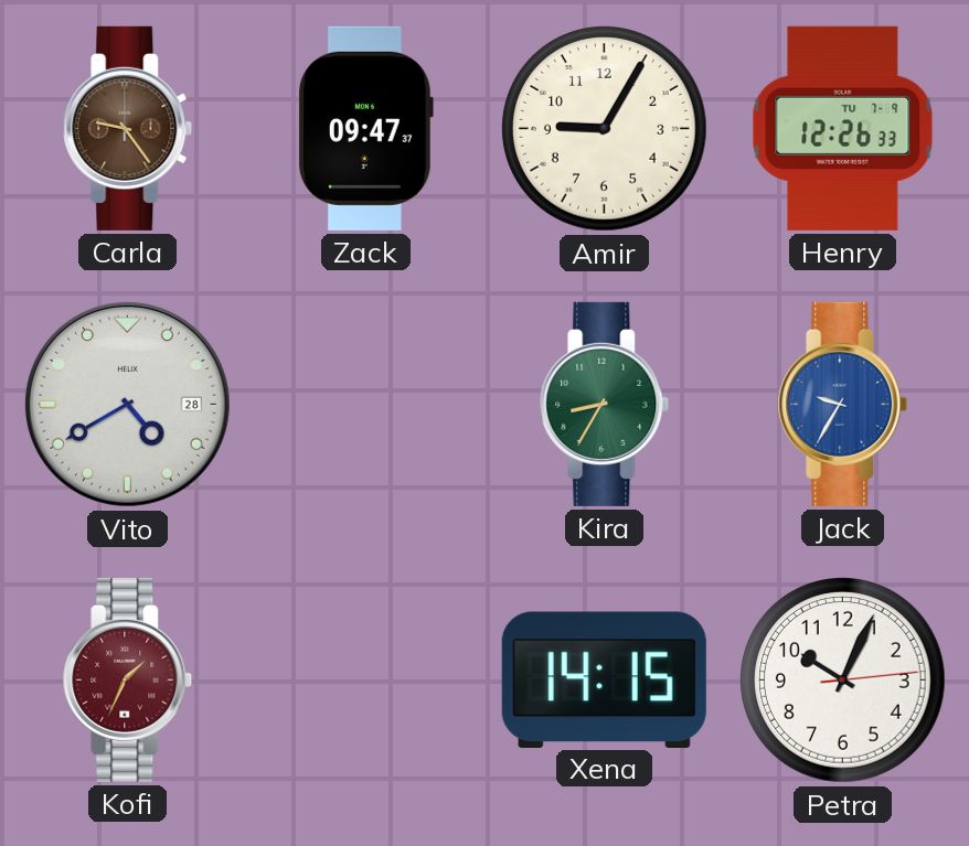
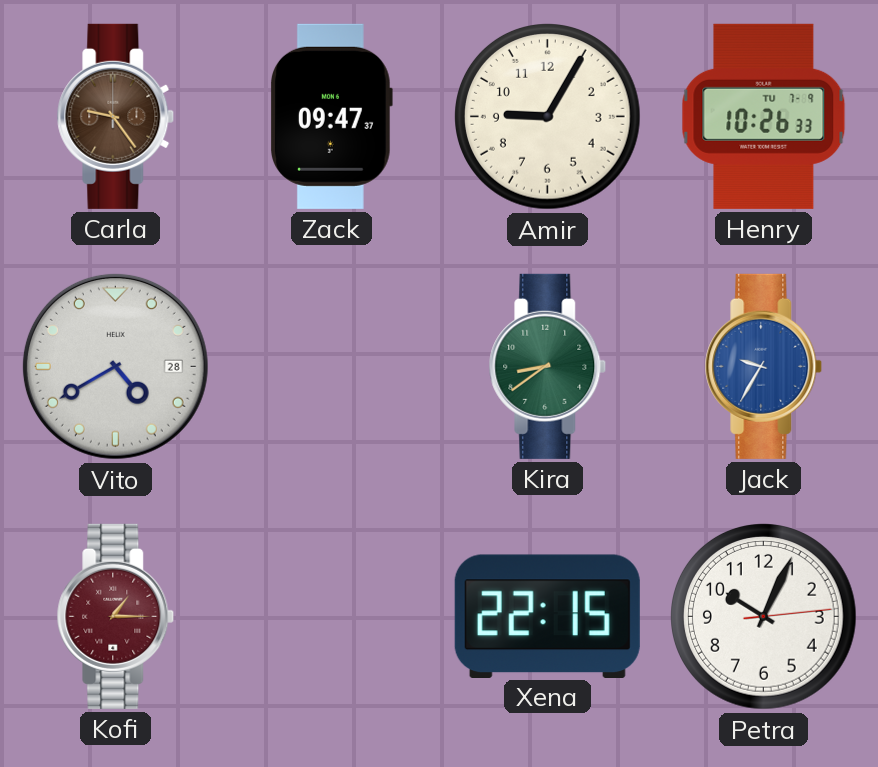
Henry: 12:26 -> 10:26
Kira: 8:35 -> 8:39
Kofi: 1:34 -> 1:15
Xena: 14:15 -> 22:15
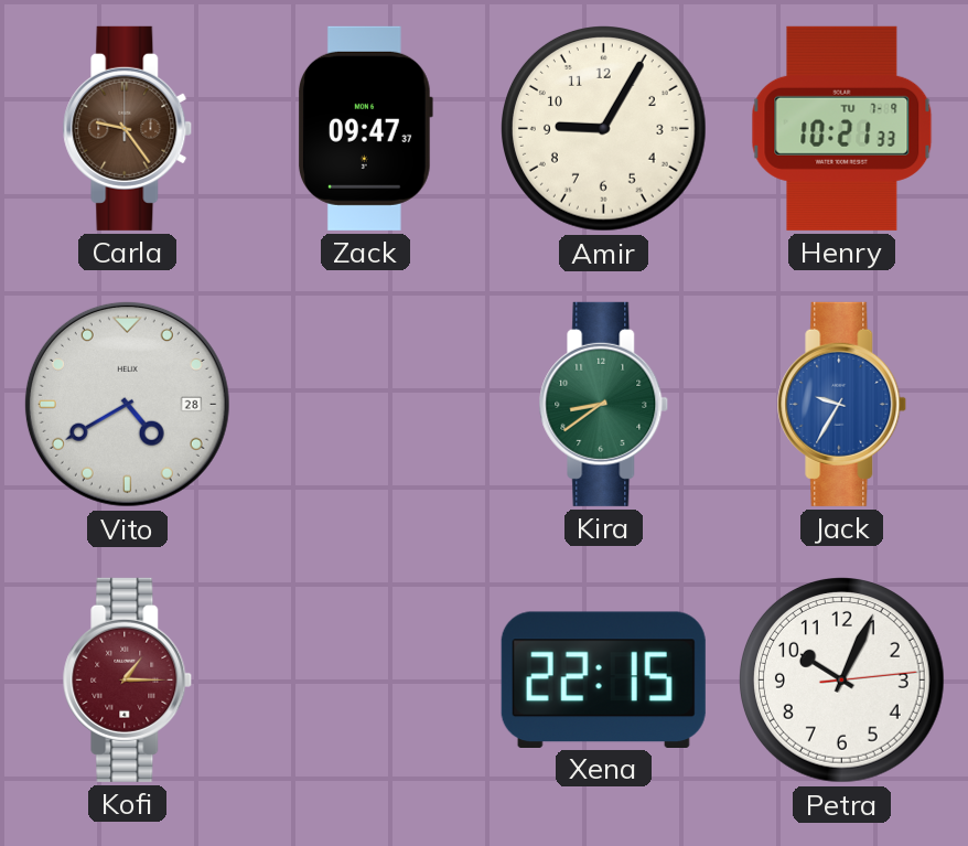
Henry: 10:26 -> 10:21
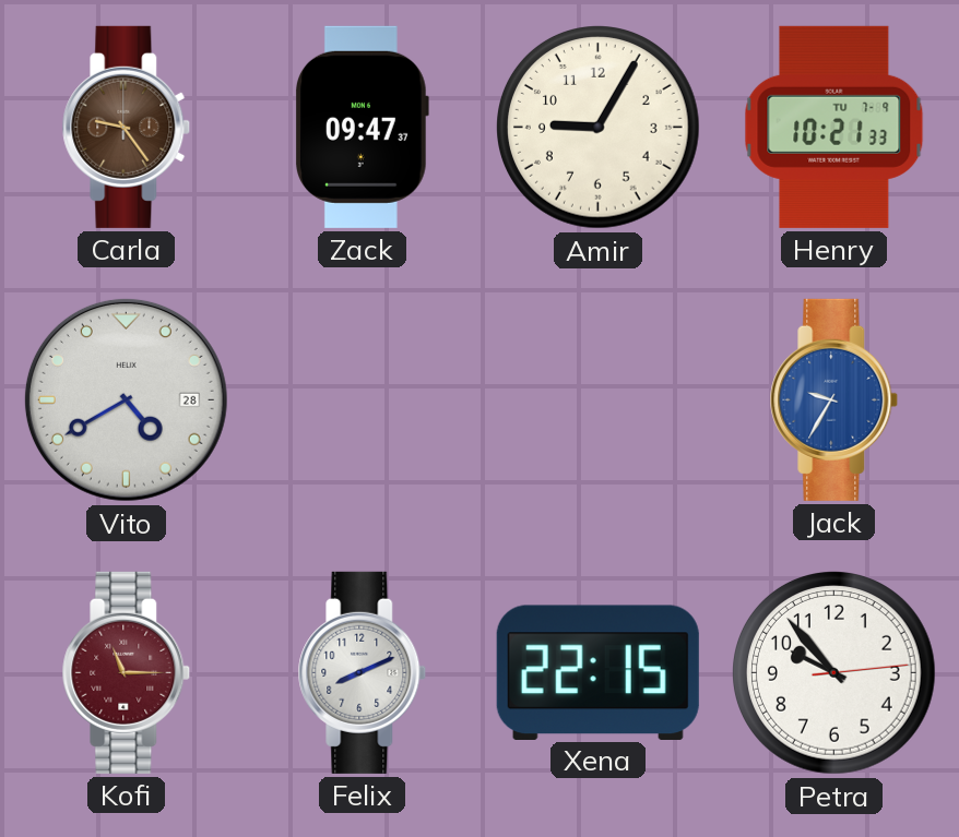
Kira: 8:39 -> none
Kofi: 1:15 -> 11:15
Felix: none -> 8:11
Petra: 10:04 -> 9:53
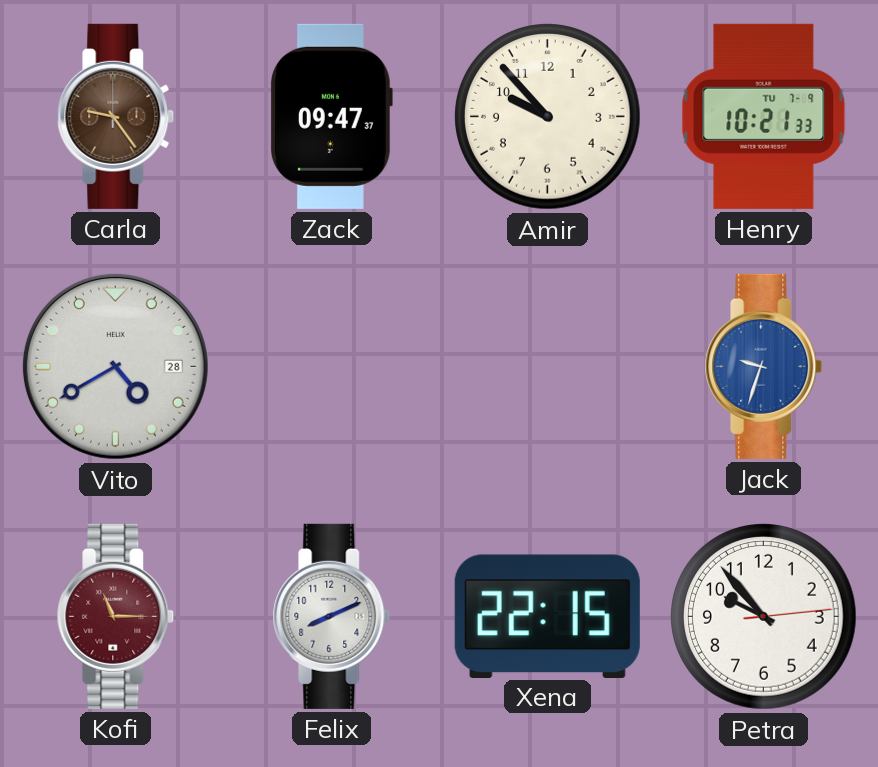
Amir: 9:05 -> 9:53
Jack: 9:35 -> 9:33
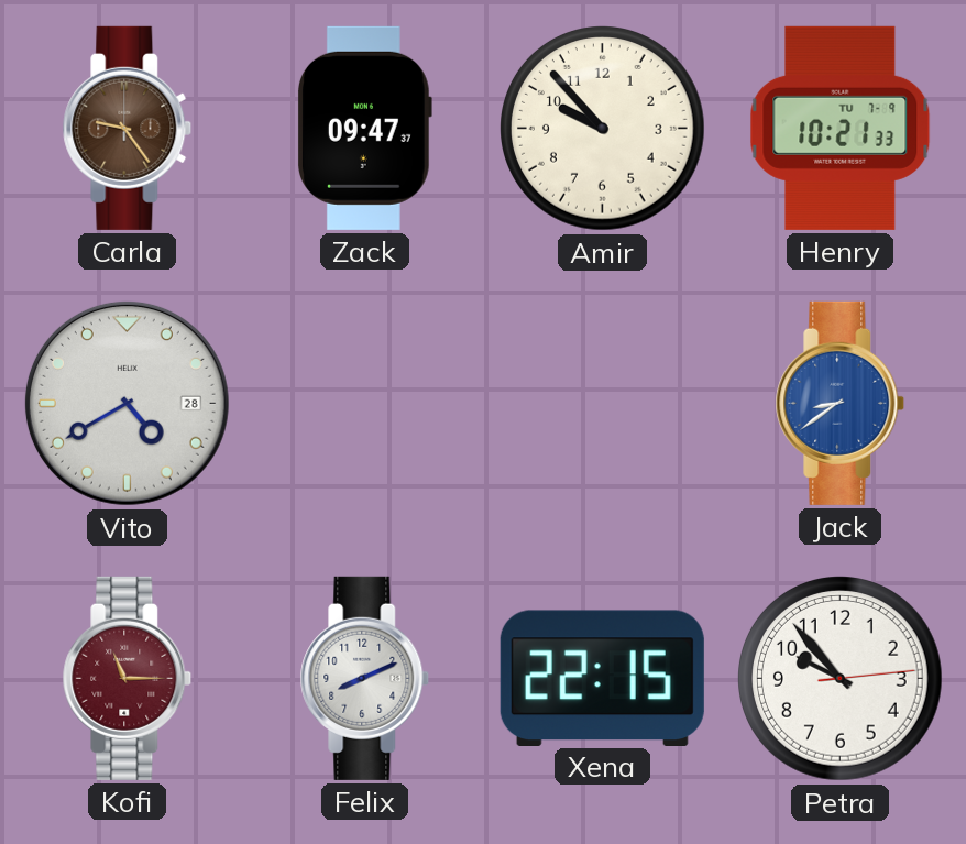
Jack: 9:33 -> 8:39
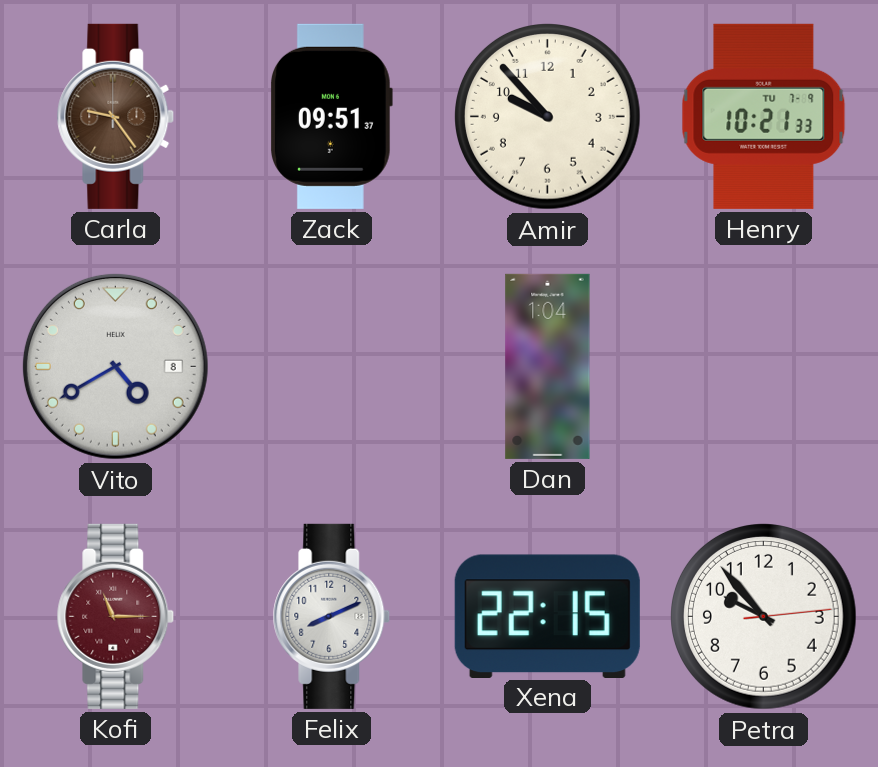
Zack: 09:47 -> 09:51
Vito date: 28 -> 8
Dan: none -> 1:04
Jack: 8:39 -> none
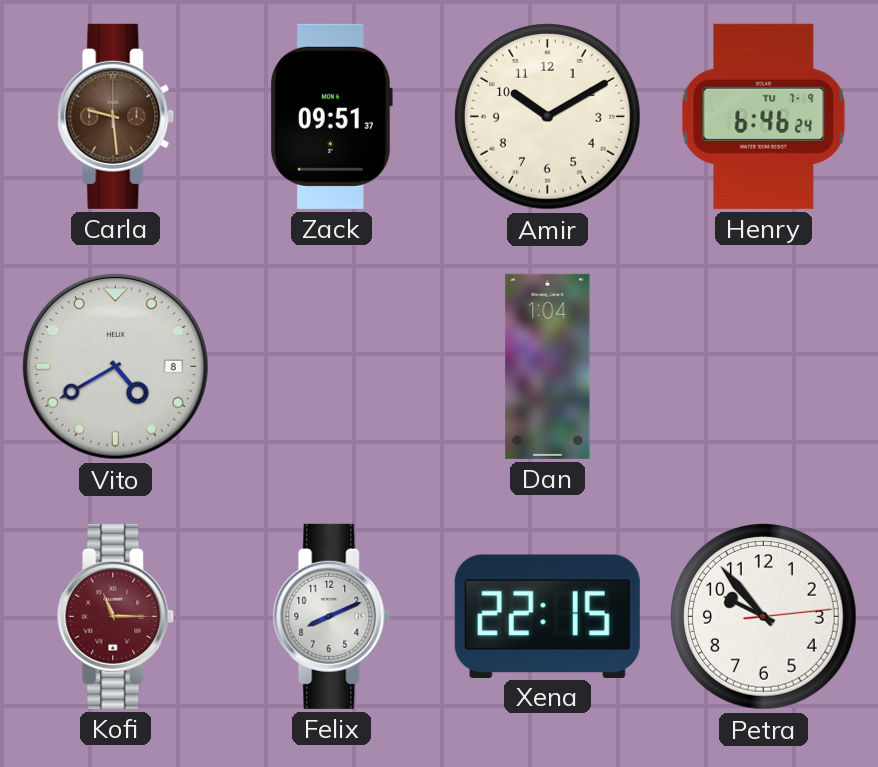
Carla: 9:24 -> 9:29
Amir: 9:53 -> 10:10
Henry: 10:21 -> 6:46
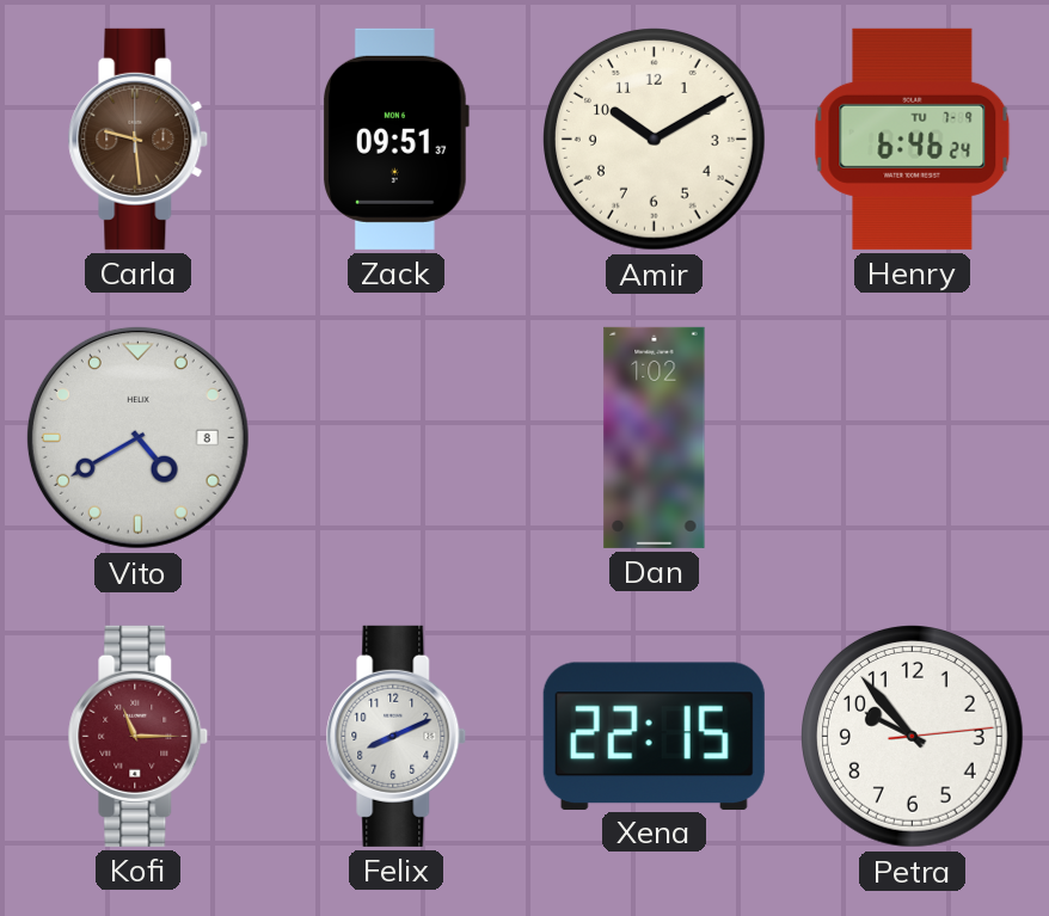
Dan: 1:04 -> 1:02
